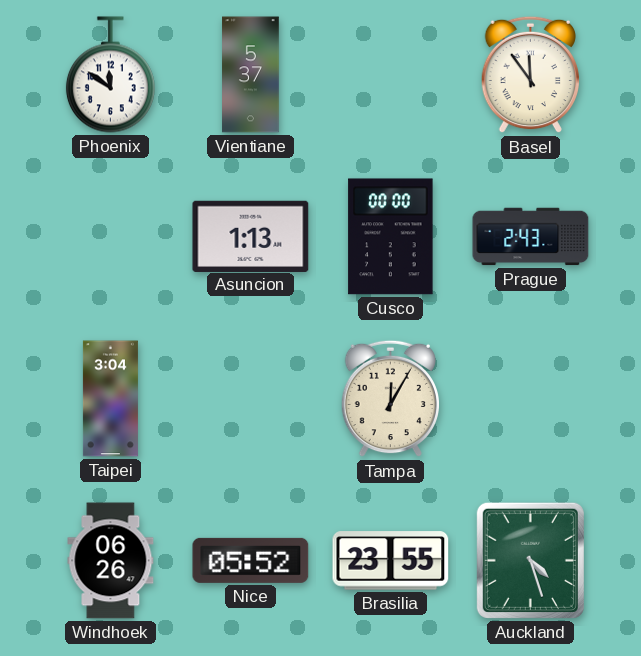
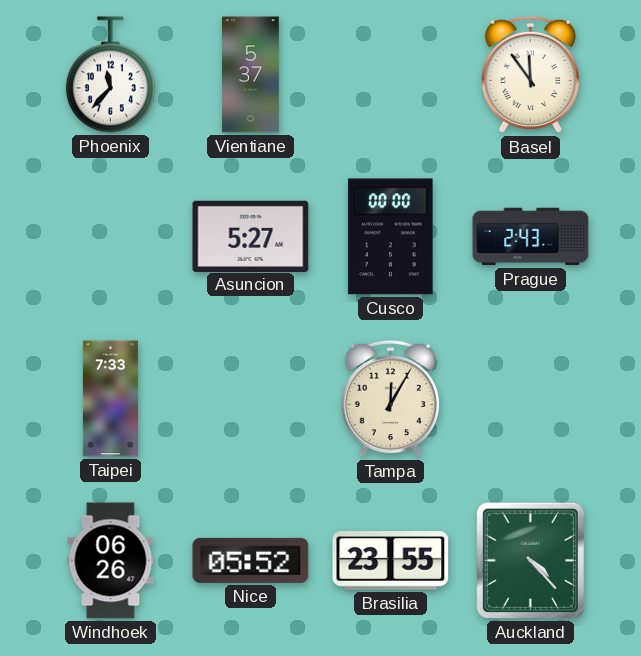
Phoenix: 11:51 -> 11:37
Asuncion: 1:13 -> 5:27
Taipei: 3:04 -> 7:33
Auckland: 4:27 -> 4:23
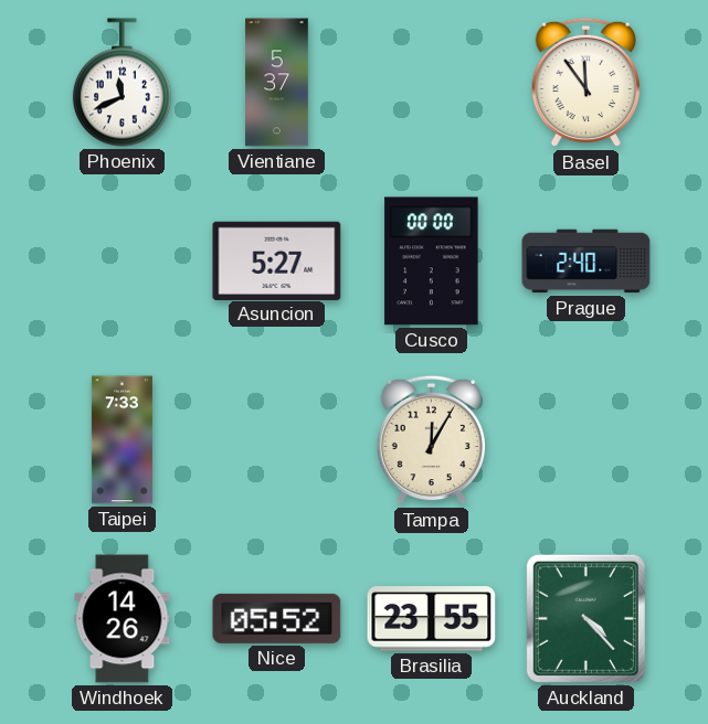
Phoenix: 11:37 -> 11:41
Prague: 2:43 -> 2:40
Windhoek: 06:26 -> 14:26
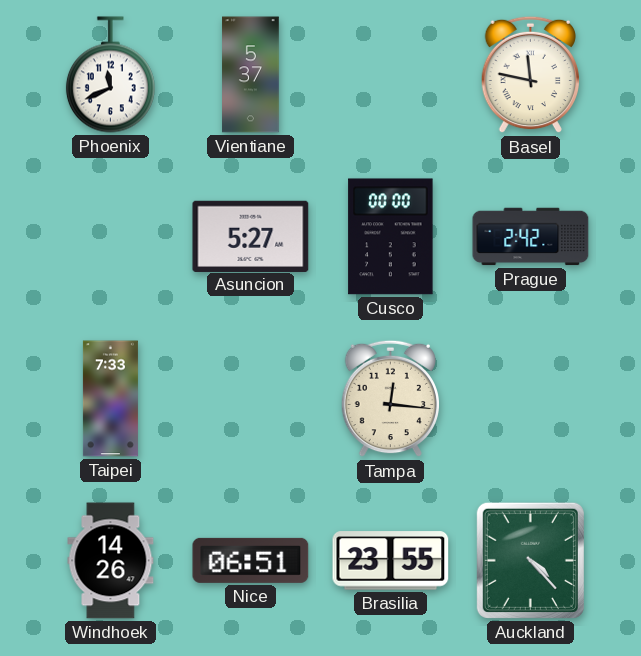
Basel: 11:54 -> 11:47
Prague: 2:40 -> 2:42
Tampa: 12:05 -> 12:16
Nice: 05:52 -> 06:51
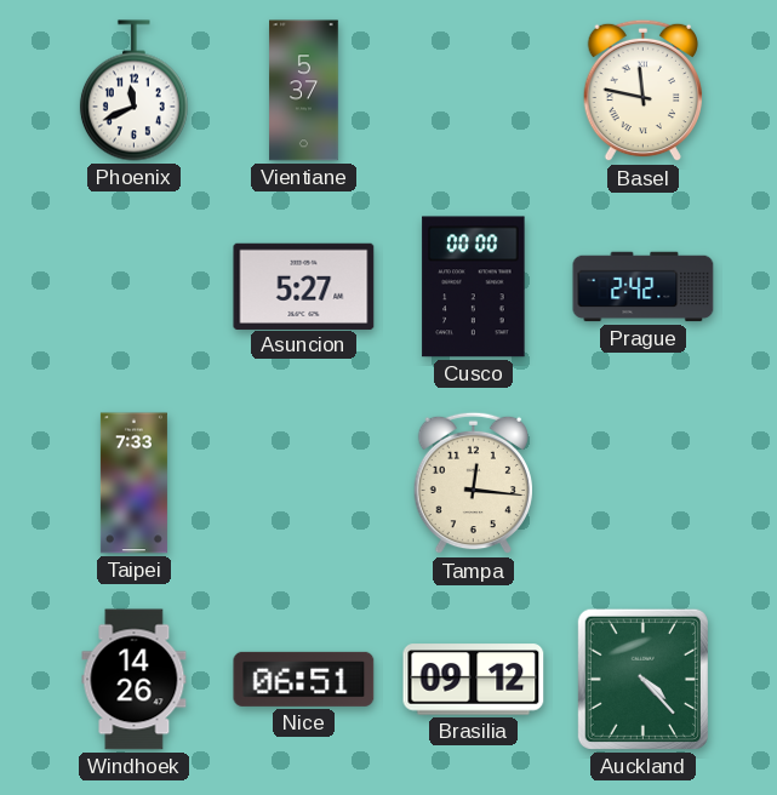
Brasilia: 23:55 -> 09:12
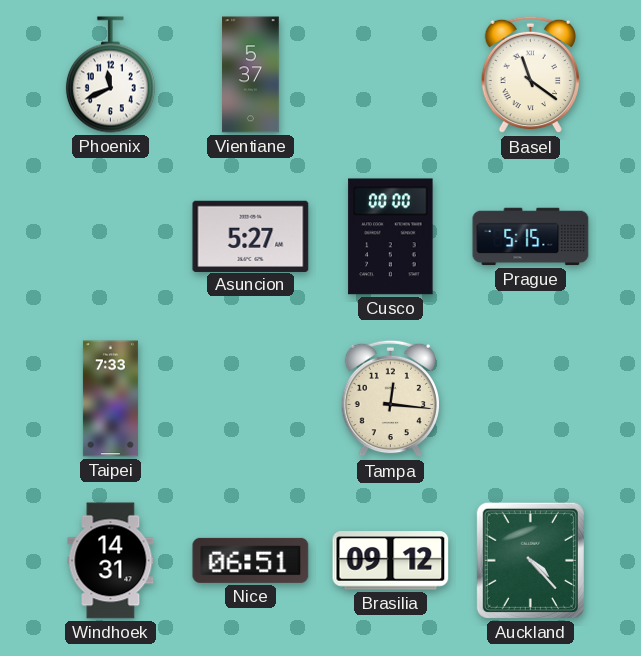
Basel: 11:47 -> 11:21
Prague: 2:42 -> 5:15
Windhoek: 14:26 -> 14:31
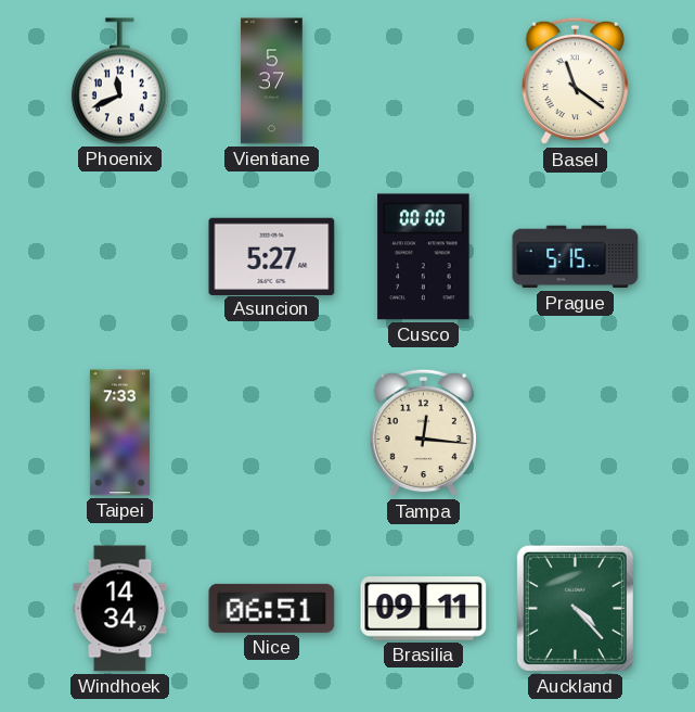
Windhoek: 14:31 -> 14:34
Brasilia: 09:12 -> 09:11
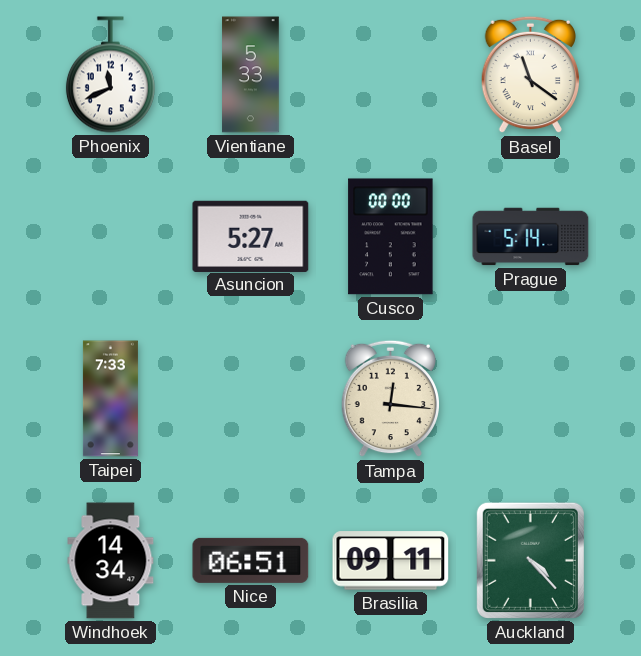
Vientiane: 5:37 -> 5:33
Prague: 5:15 -> 5:14
